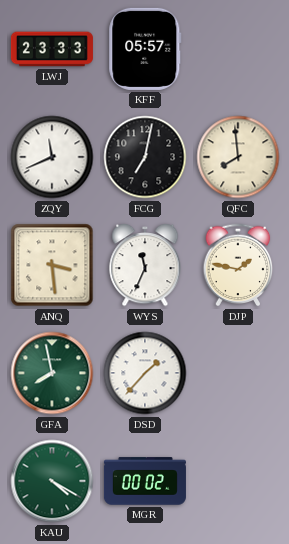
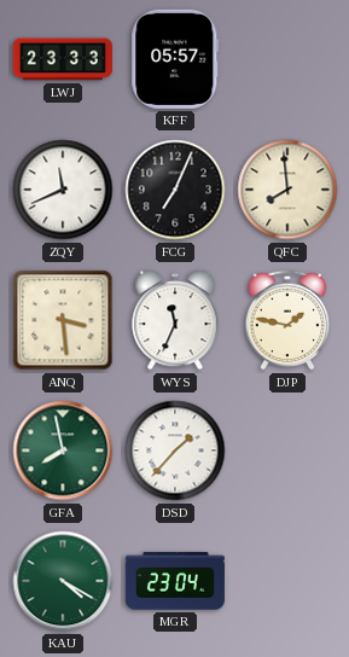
FCG: 7:02 -> 7:04
MGR: 00:02 -> 23:04
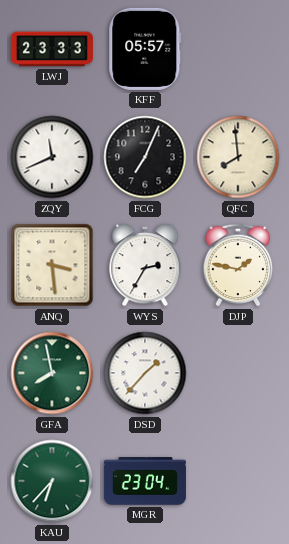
WYS: 11:34 -> 2:35
KAU: 4:20 -> 6:37
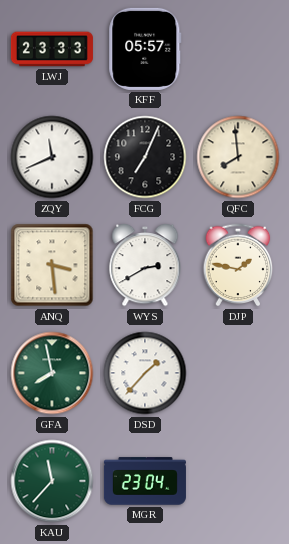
WYS: 2:35 -> 2:40
KAU: 6:37 -> 11:37
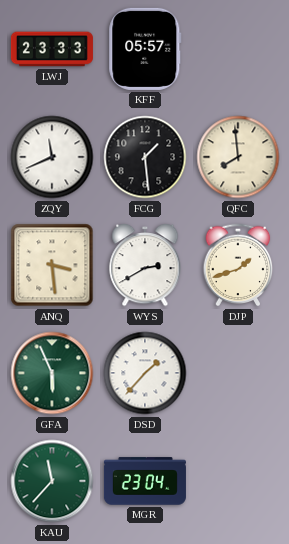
FCG: 7:04 -> 1:29
DJP: 1:47 -> 1:42
GFA: 7:58 -> 5:56
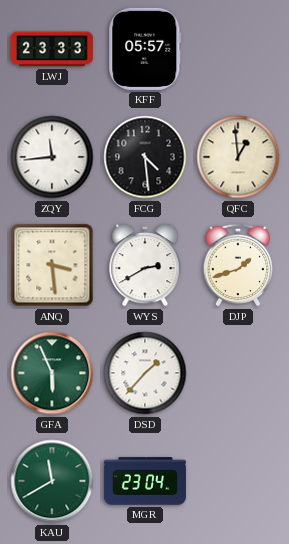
ZQY: 11:41 -> 11:44
FCG: 1:29 -> 4:29
QFC: 7:59 -> 12:59
KAU: 11:37 -> 11:40
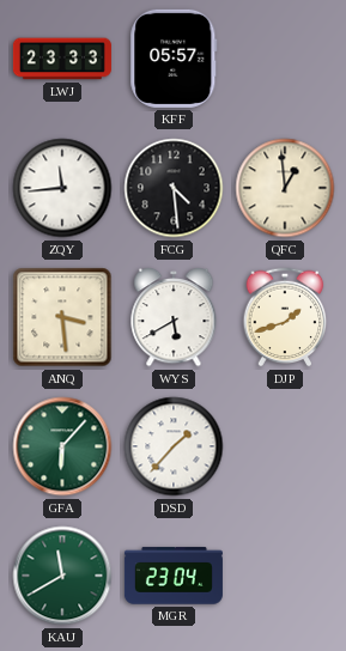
WYS: 2:40 -> 5:40
GFA: 5:56 -> 6:07
